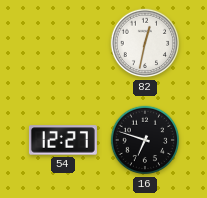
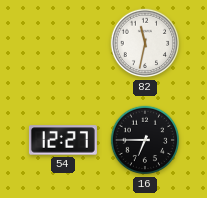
82: 12:32 -> 11:32
16: 6:48 -> 6:45
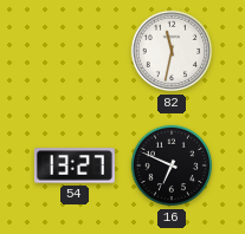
54: 12:27 -> 13:27
16: 6:45 -> 6:49
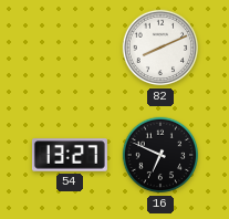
82: 11:32 -> 8:11
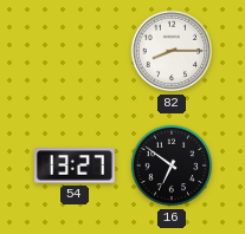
82: 8:11 -> 8:15
16: 6:49 -> 6:51
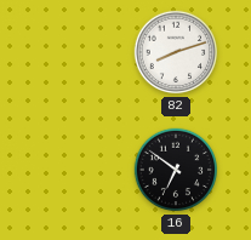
82: 8:15 -> 8:12
54: 13:27 -> none
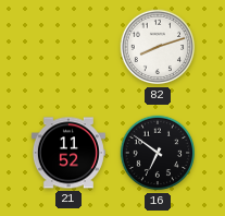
21: none -> 11:52
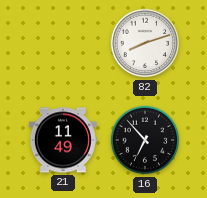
21: 11:52 -> 11:49
16: 6:51 -> 6:53
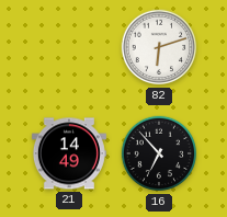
82: 8:12 -> 6:12
21: 11:49 -> 14:49
